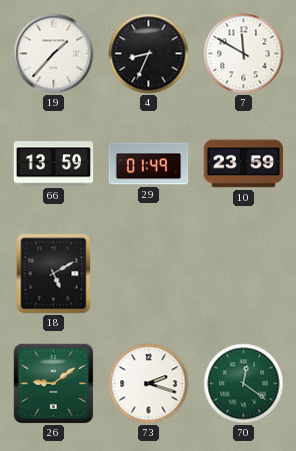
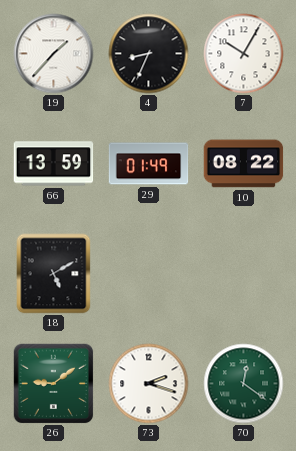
7: 11:50 -> 10:05
10: 23:59 -> 08:22
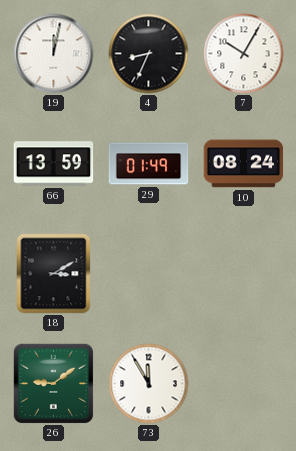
19: 1:37 -> 12:02
10: 08:22 -> 08:24
18: 5:10 -> 3:10
73: 2:18 -> 11:55
70: 12:21 -> none
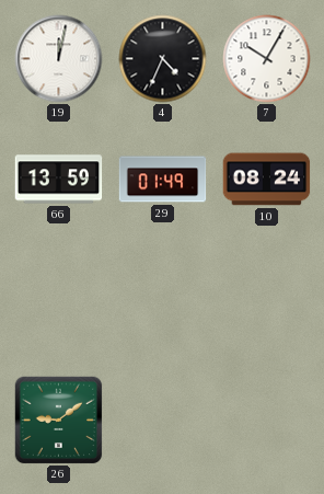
4: 8:34 -> 4:34
18: 3:10 -> none
73: 11:55 -> none
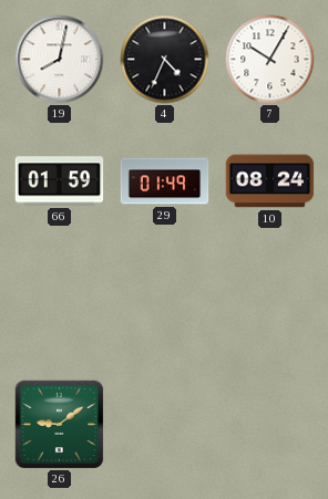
19: 12:02 -> 8:02
66: 13:59 -> 01:59
